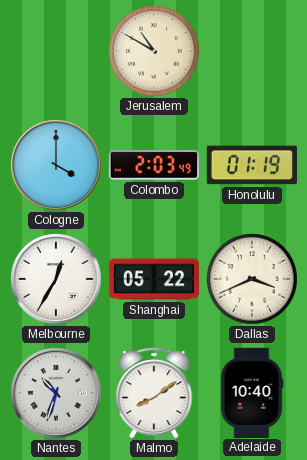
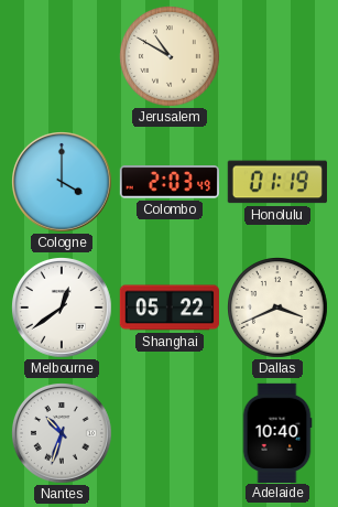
Melbourne: 12:35 -> 12:39
Malmo: 8:09 -> none
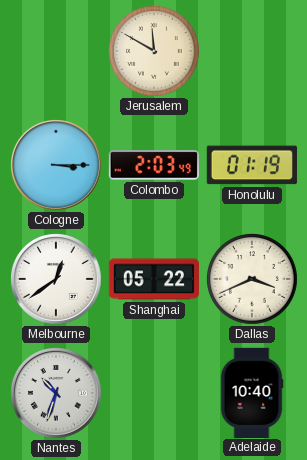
Jerusalem: 10:50 -> 11:50
Cologne: 4:00 -> 3:15
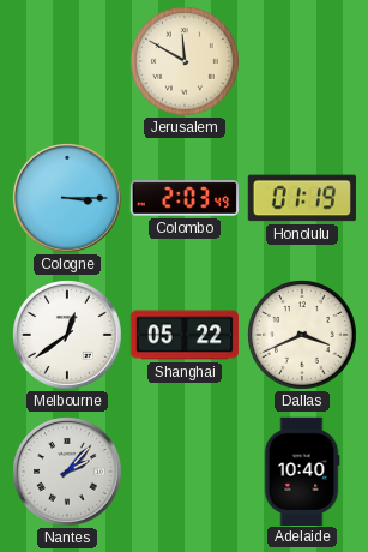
Nantes: 10:33 -> 2:07
